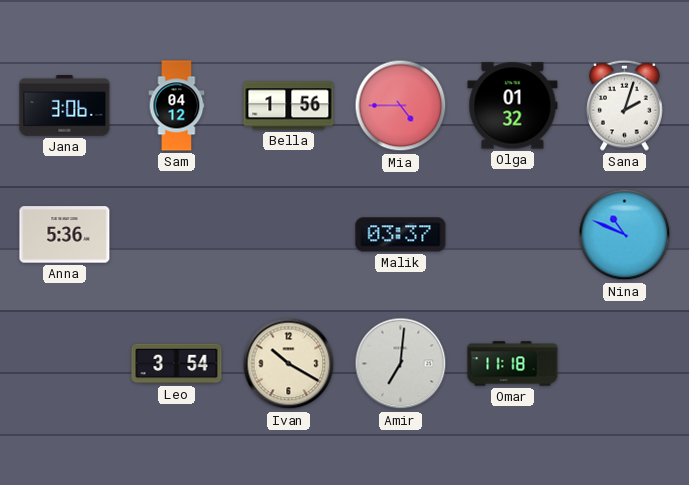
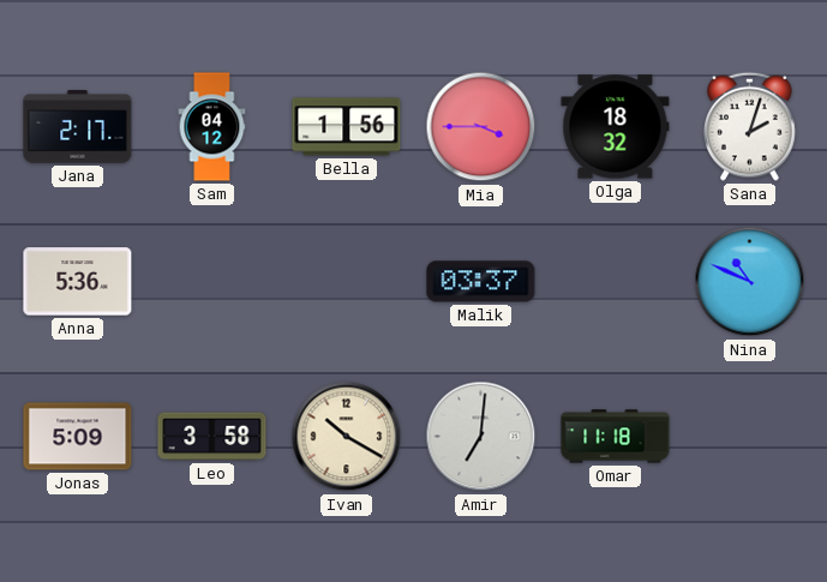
Jana: 3:06 -> 2:17
Mia: 4:45 -> 3:45
Olga: 01:32 -> 18:32
Jonas: none -> 5:09
Leo: 3:54 -> 3:58
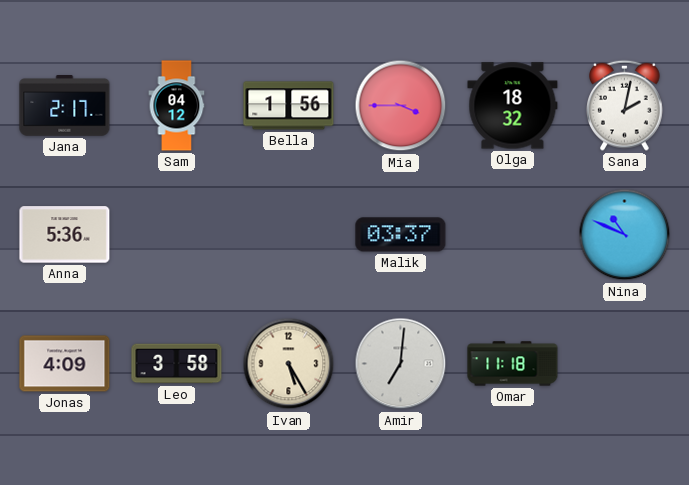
Sana: 2:03 -> 2:02
Jonas: 5:09 -> 4:09
Ivan: 10:20 -> 5:25
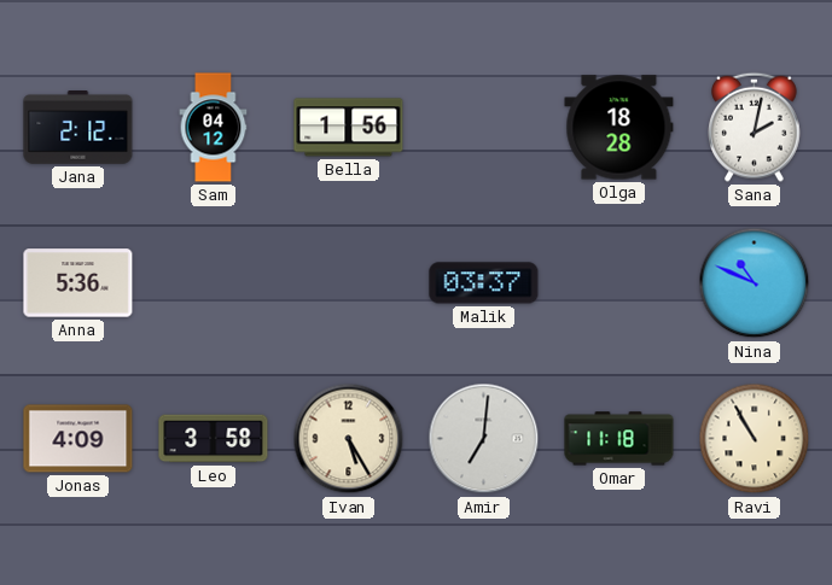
Jana: 2:17 -> 2:12
Mia: 3:45 -> none
Olga: 18:32 -> 18:28
Ravi: none -> 10:55
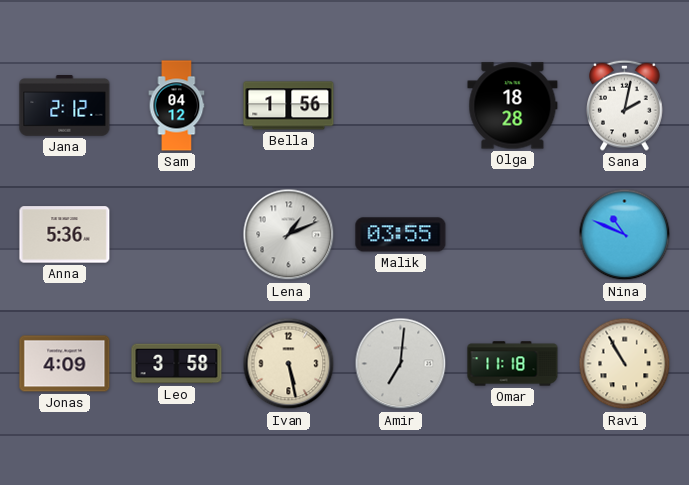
Lena: none -> 1:11
Malik: 03:37 -> 03:55
Ivan: 5:25 -> 5:28
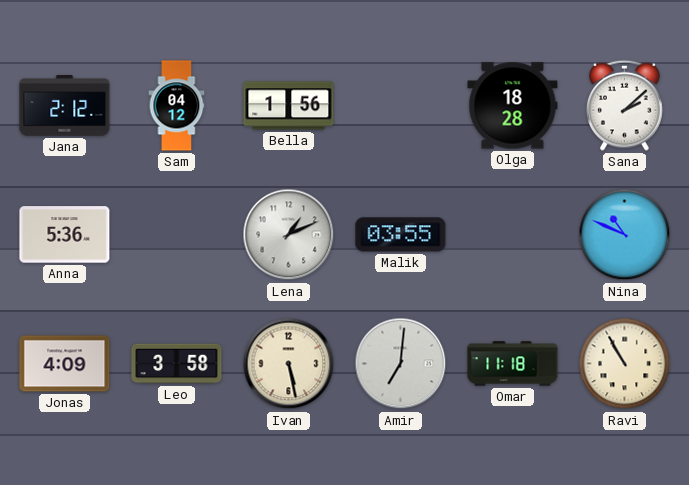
Sana: 2:02 -> 2:08
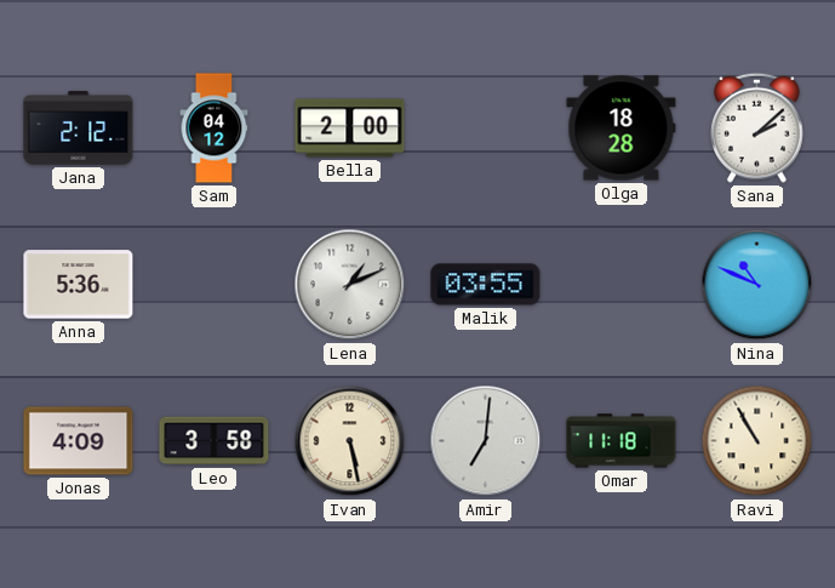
Bella: 1:56 -> 2:00
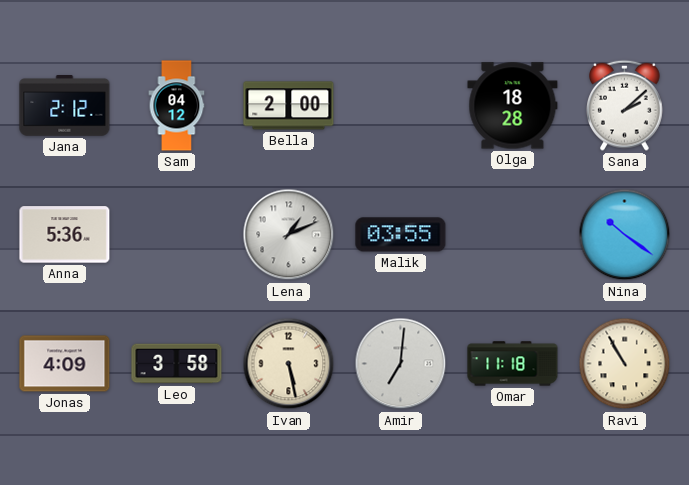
Nina: 10:49 -> 10:21
